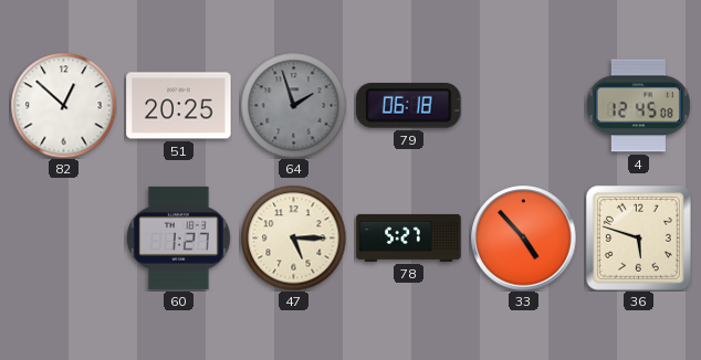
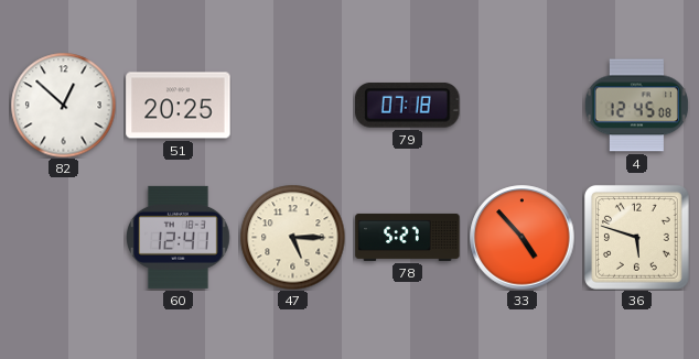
64: 1:57 -> none
79: 06:18 -> 07:18
60: 1:27 -> 12:41
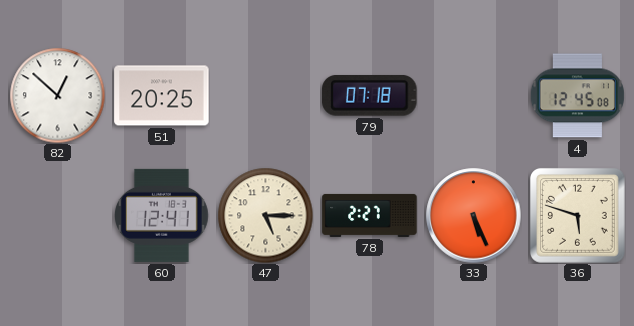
78: 5:27 -> 2:27
33: 4:53 -> 5:26
